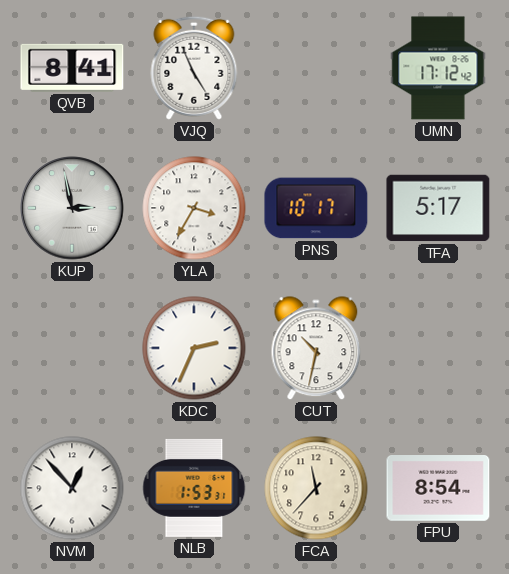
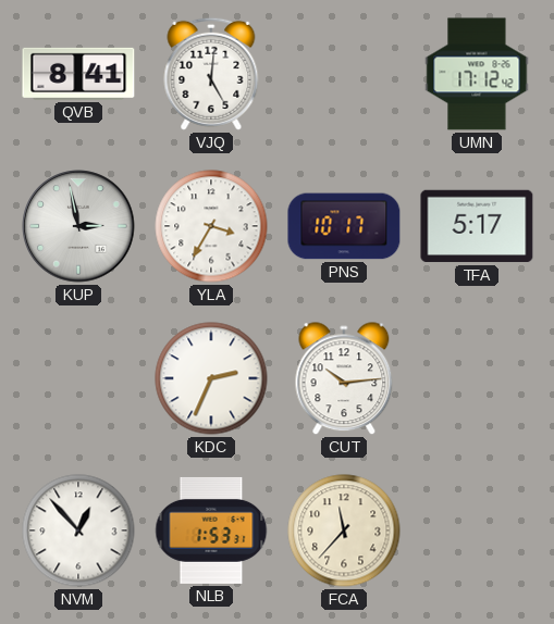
VJQ: 4:56 -> 5:01
CUT: 10:32 -> 10:14
FPU: 8:54 -> none
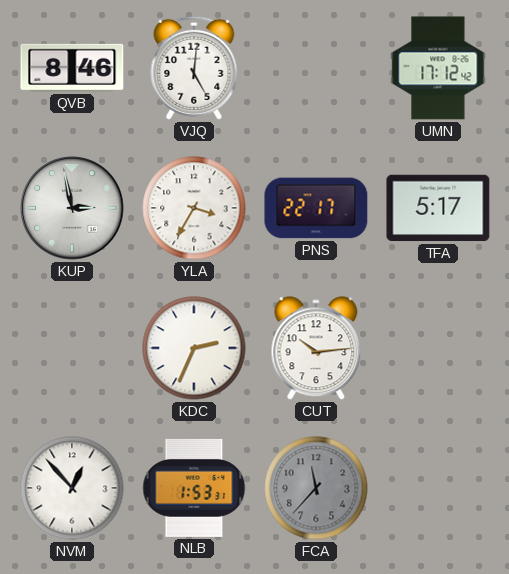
QVB: 8:41 -> 8:46
PNS: 10:17 -> 22:17
FCA dial: cream -> grey
